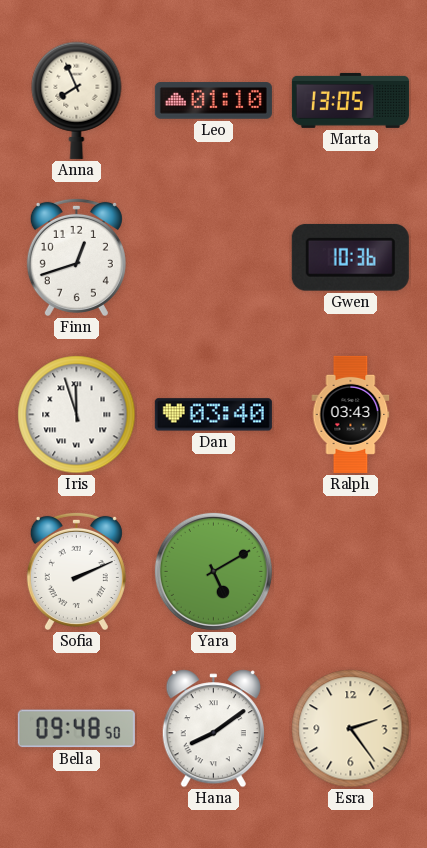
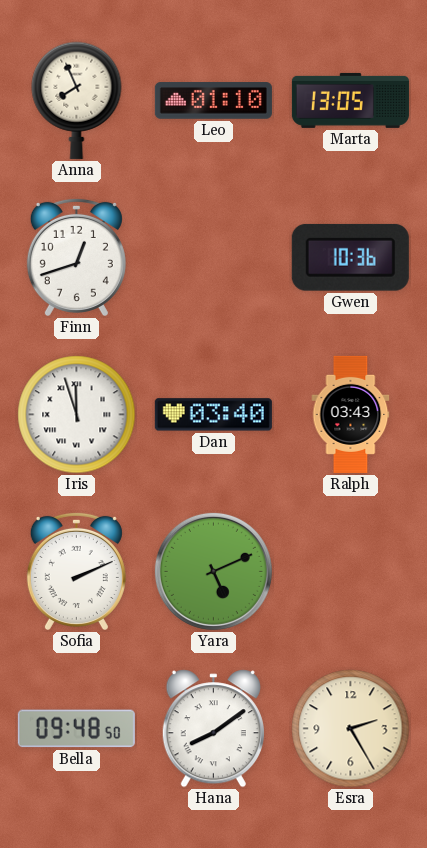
Yara: 5:10 -> 5:11
Esra: 2:24 -> 2:25
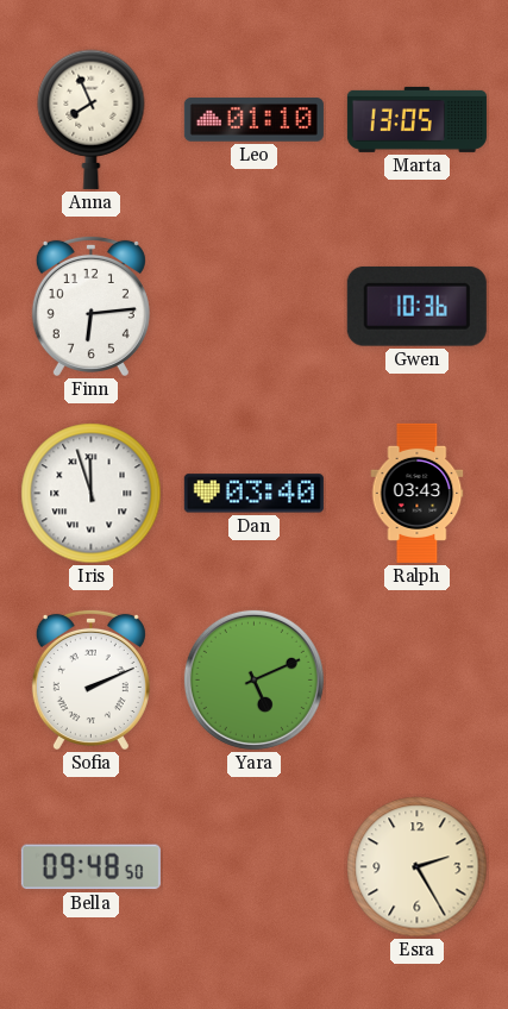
Finn: 12:42 -> 6:14
Hana: 8:09 -> none
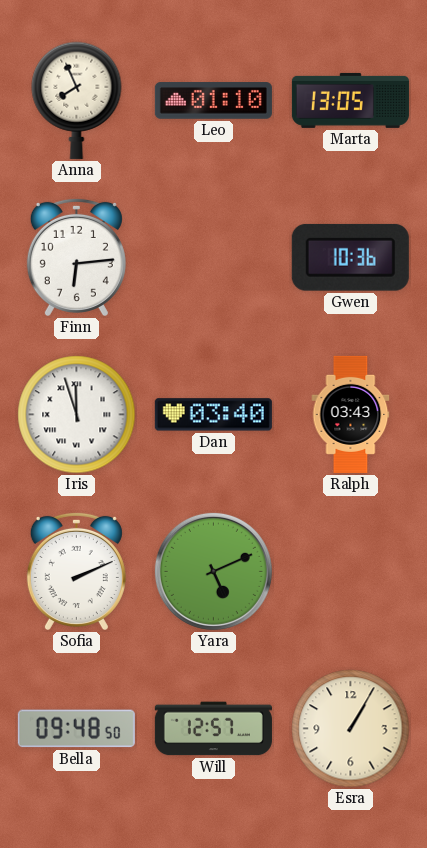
Will: none -> 12:57
Esra: 2:25 -> 1:05
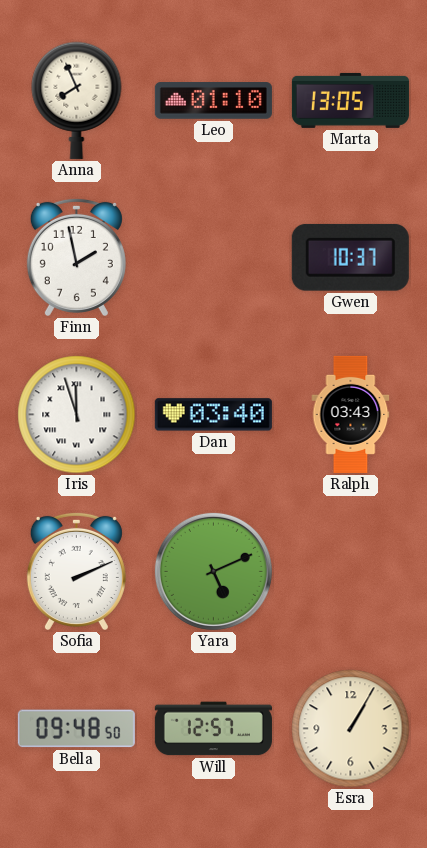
Finn: 6:14 -> 1:58
Gwen: 10:36 -> 10:37
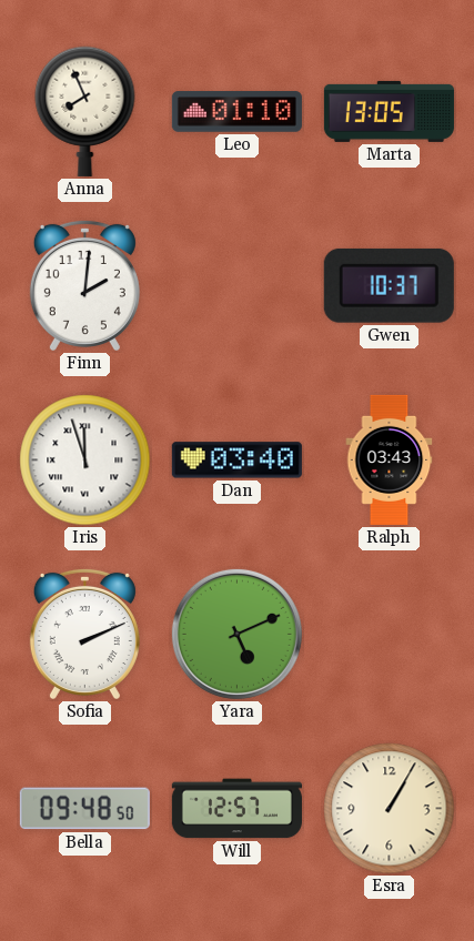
Finn: 1:58 -> 2:01
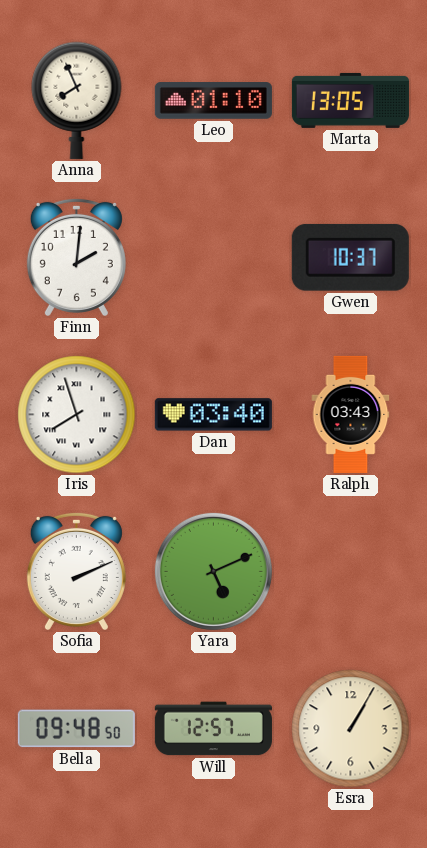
Iris: 11:57 -> 7:57
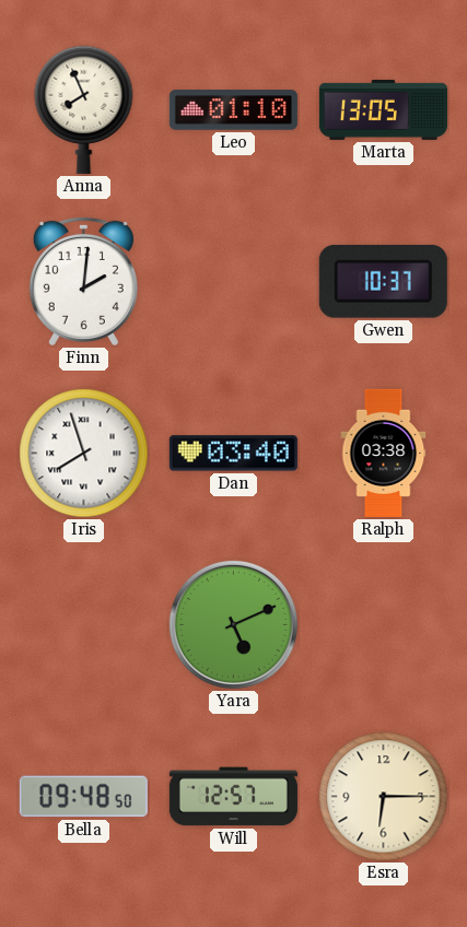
Ralph: 03:43 -> 03:38
Sofia: 2:11 -> none
Esra: 1:05 -> 6:15
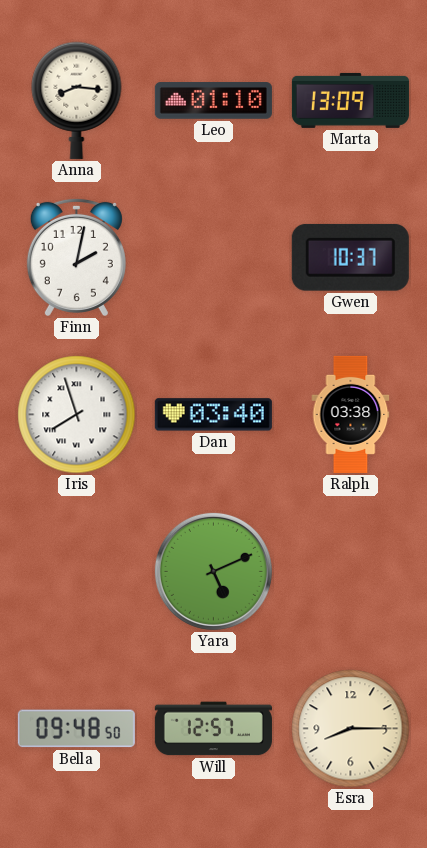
Anna: 7:56 -> 8:16
Marta: 13:05 -> 13:09
Finn: 2:01 -> 2:02
Esra: 6:15 -> 8:15
